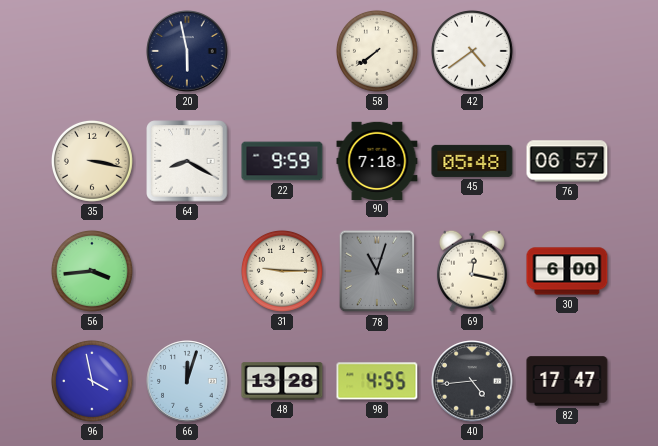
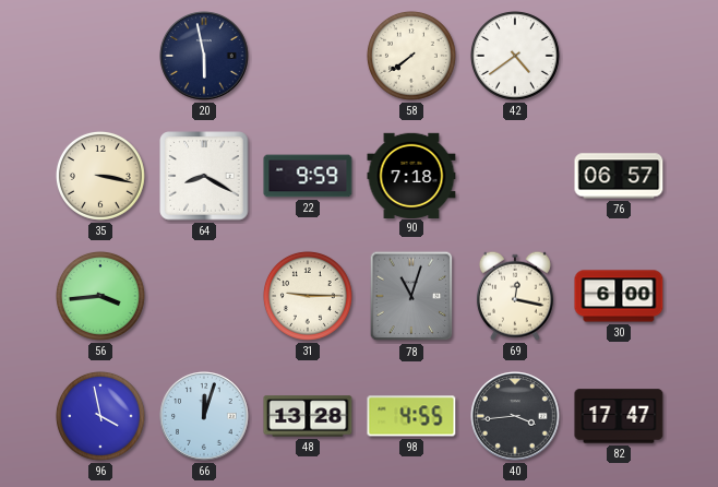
45: 05:48 -> none
40: 4:44 -> 3:44
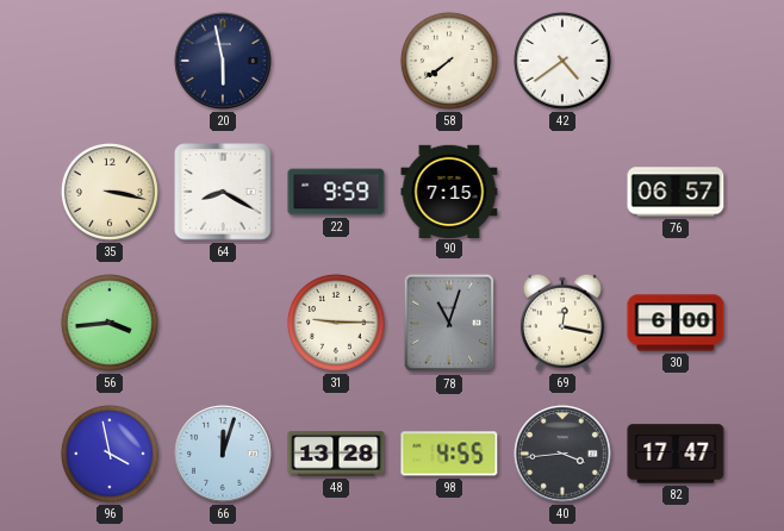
90: 7:18 -> 7:15
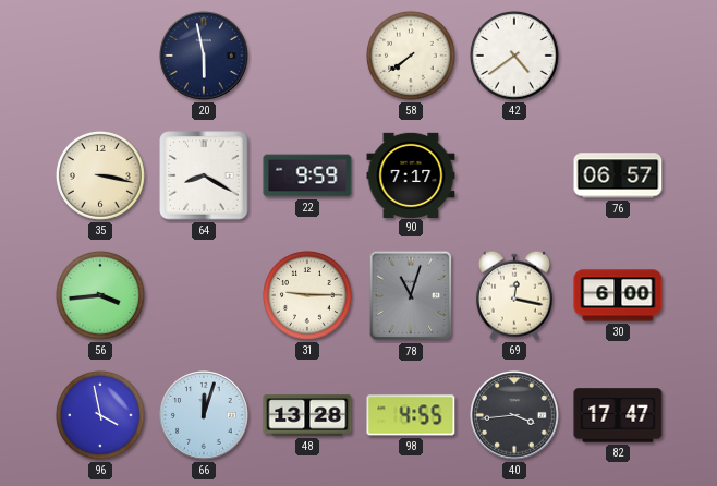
90: 7:15 -> 7:17
